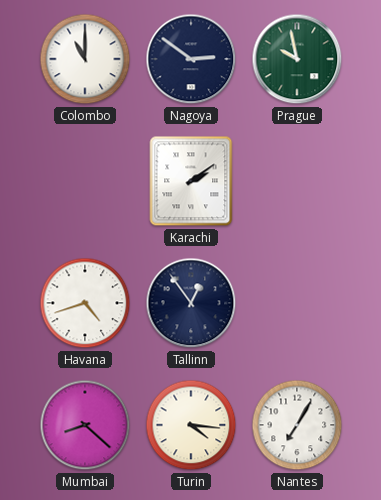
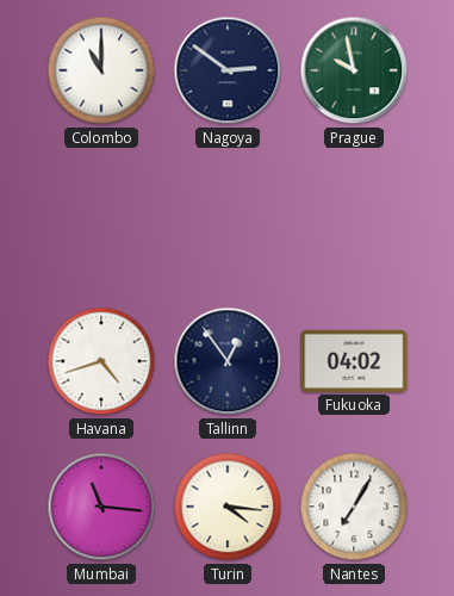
Karachi: 2:09 -> none
Fukuoka: none -> 04:02
Mumbai: 8:22 -> 11:16
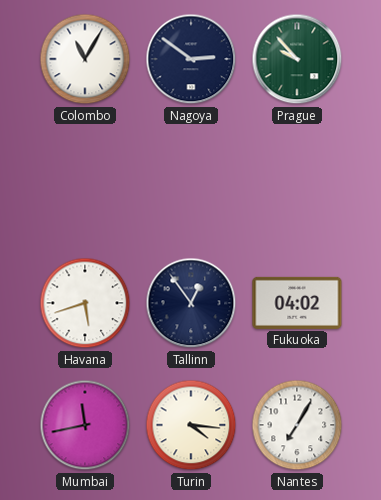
Colombo: 11:00 -> 11:05
Prague: 9:58 -> 9:53
Havana: 4:42 -> 5:42
Mumbai: 11:16 -> 11:43
